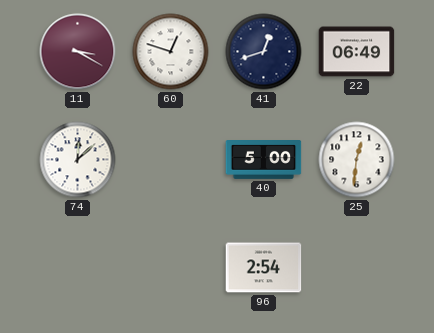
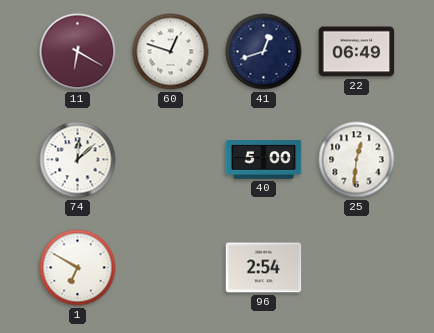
11: 3:20 -> 6:20
1: none -> 6:50
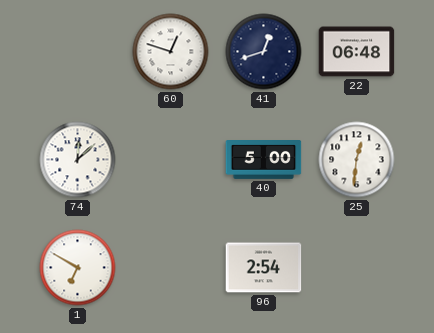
11: 6:20 -> none
22: 06:49 -> 06:48
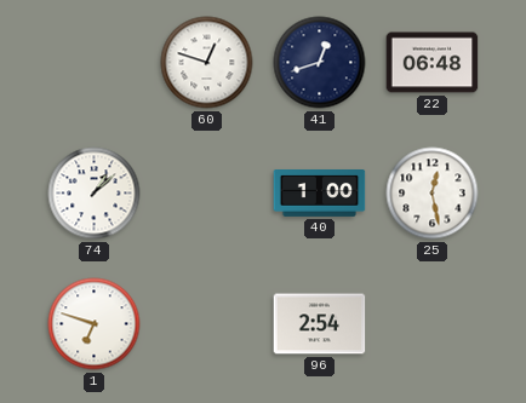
74: 12:08 -> 1:08
40: 5:00 -> 1:00
25: 12:31 -> 12:28
1: 6:50 -> 6:48
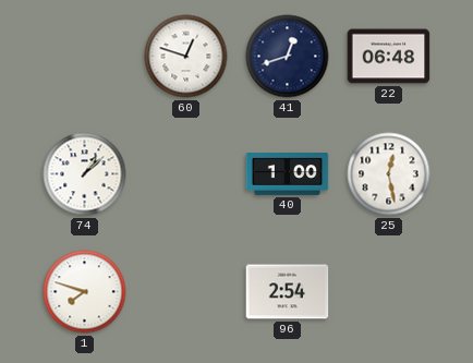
1: 6:48 -> 7:48
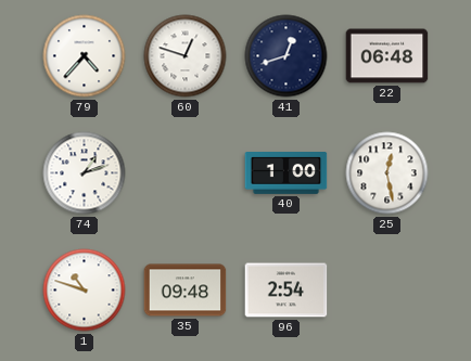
79: none -> 4:37
74: 1:08 -> 1:12
1: 7:48 -> 10:48
35: none -> 09:48
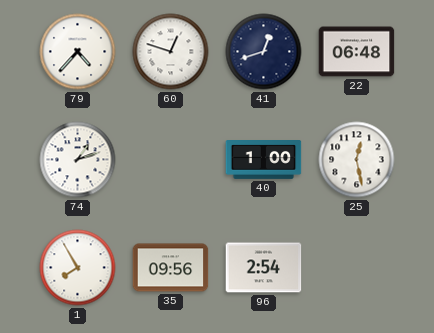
1: 10:48 -> 7:55
35: 09:48 -> 09:56
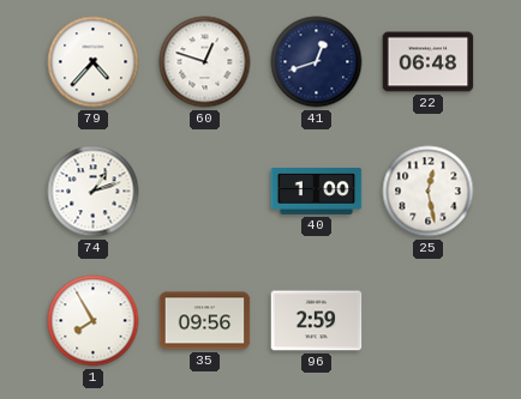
96: 2:54 -> 2:59
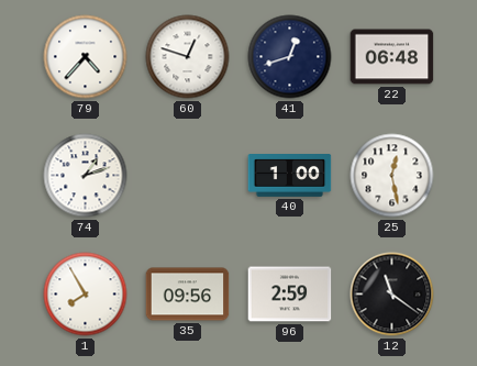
12: none -> 11:21
